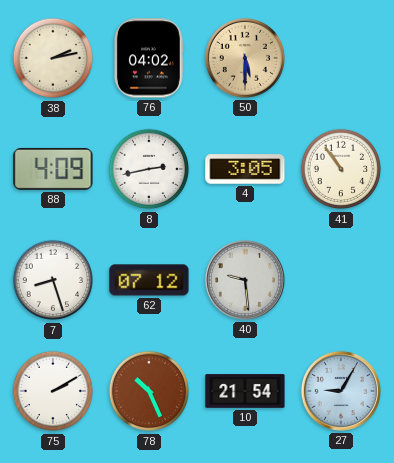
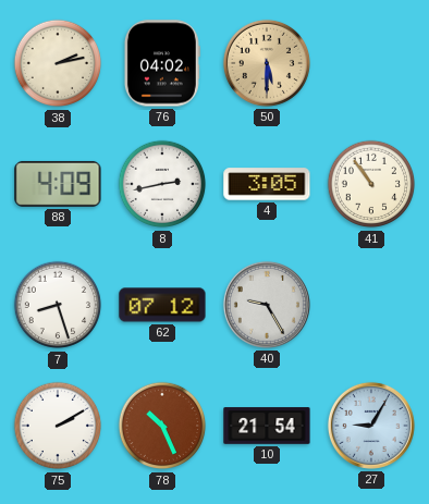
40: 9:29 -> 9:25
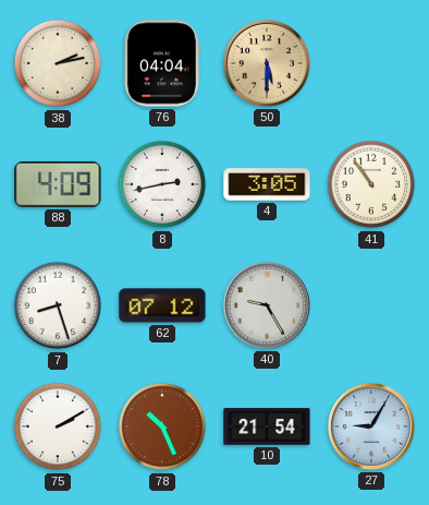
76: 04:02 -> 04:04
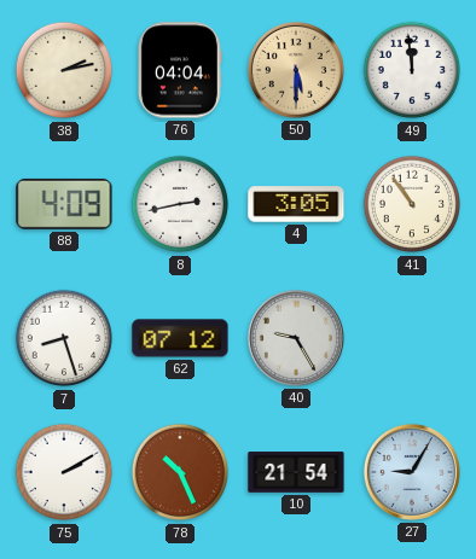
49: none -> 11:59
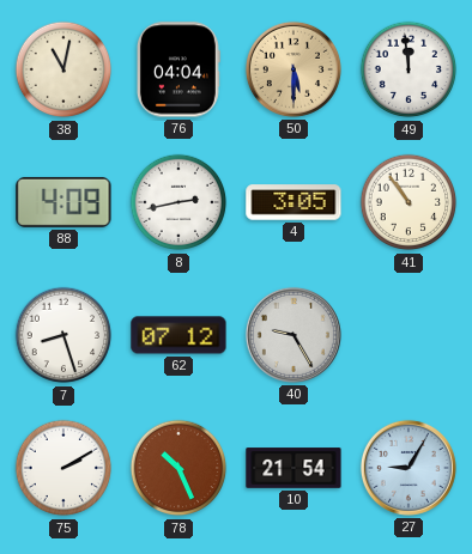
38: 2:13 -> 11:02
